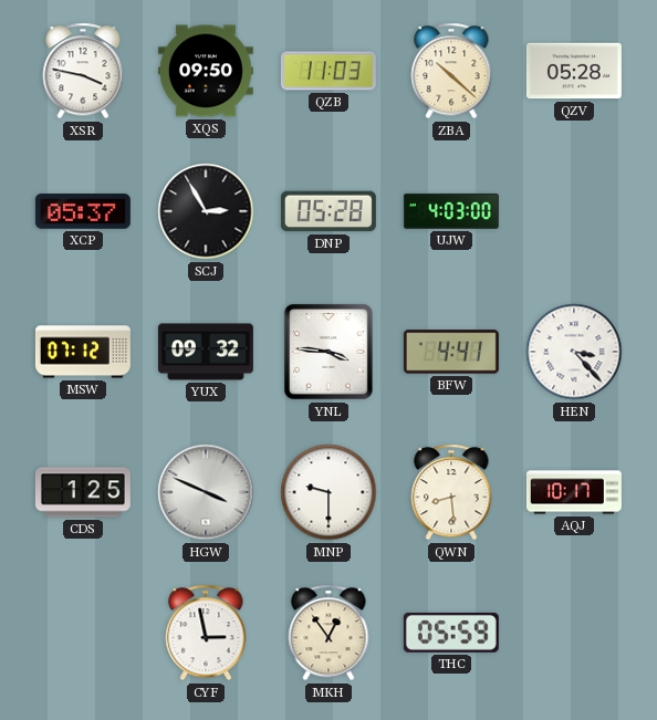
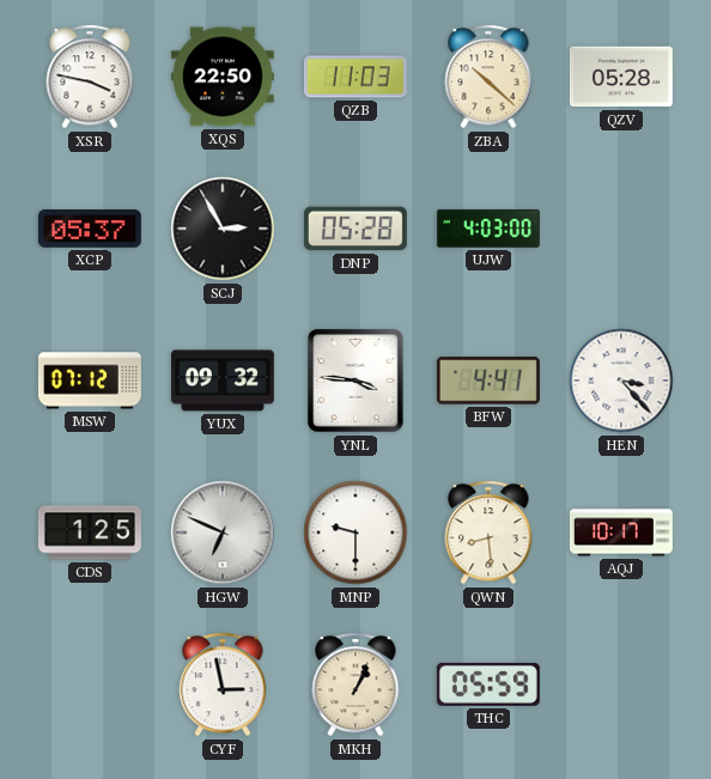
XQS: 09:50 -> 22:50
HGW: 3:49 -> 6:49
MKH: 12:54 -> 1:04
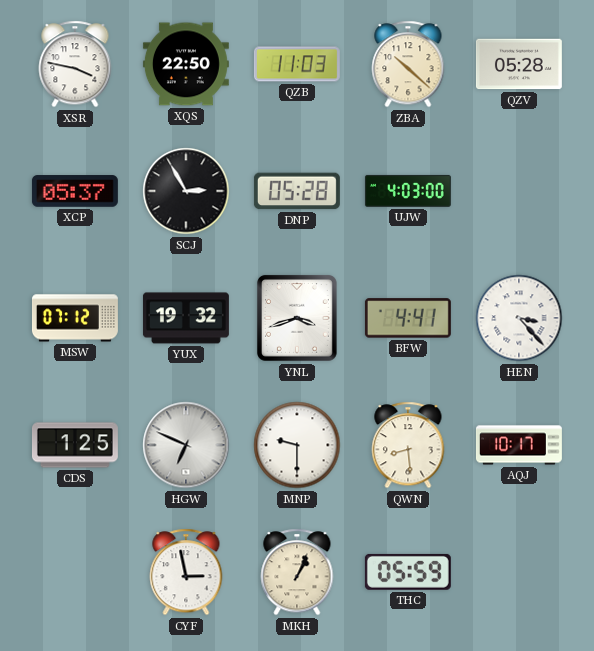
YUX: 09:32 -> 19:32
YNL: 3:46 -> 3:42
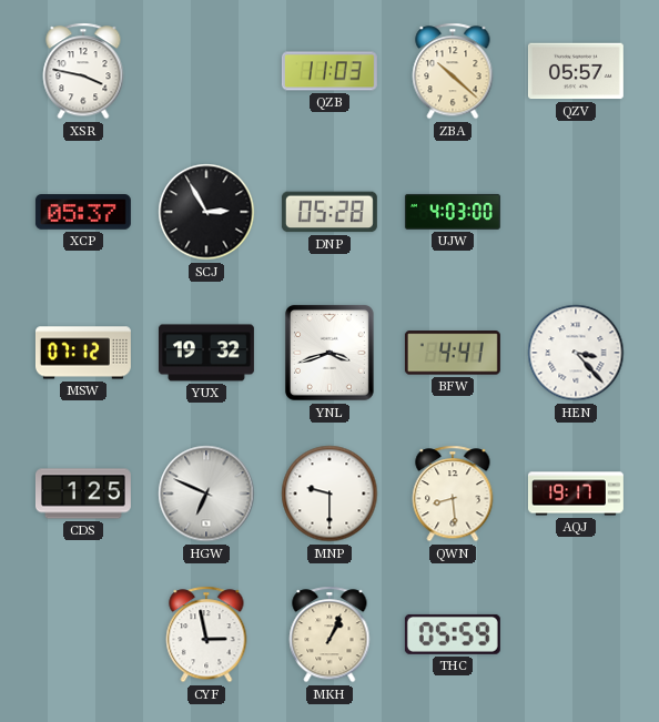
XQS: 22:50 -> none
QZV: 05:28 -> 05:57
AQJ: 10:17 -> 19:17
